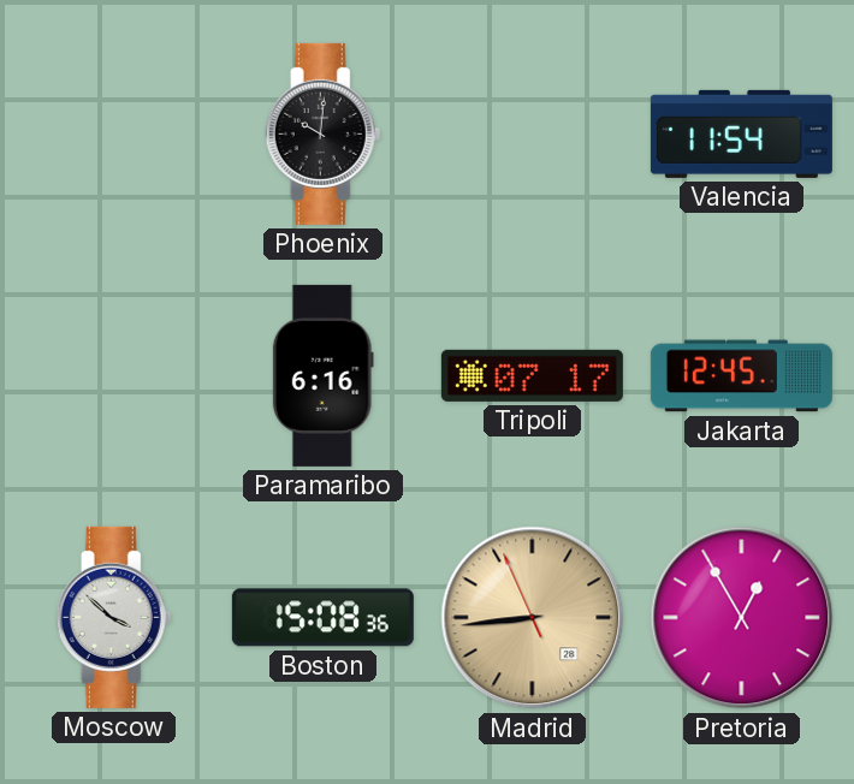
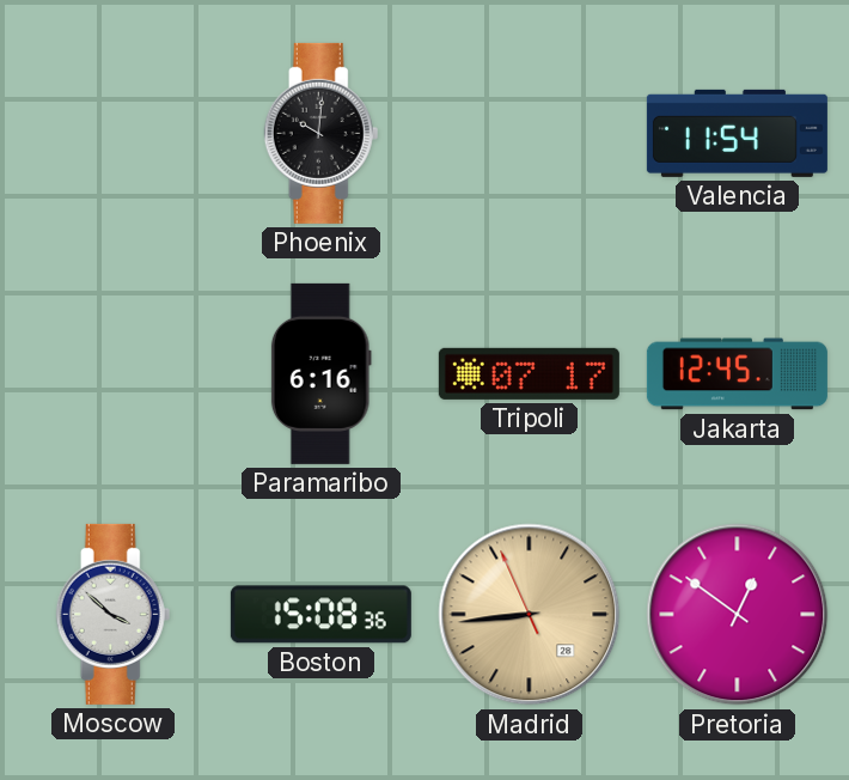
Pretoria: 12:55 -> 12:51
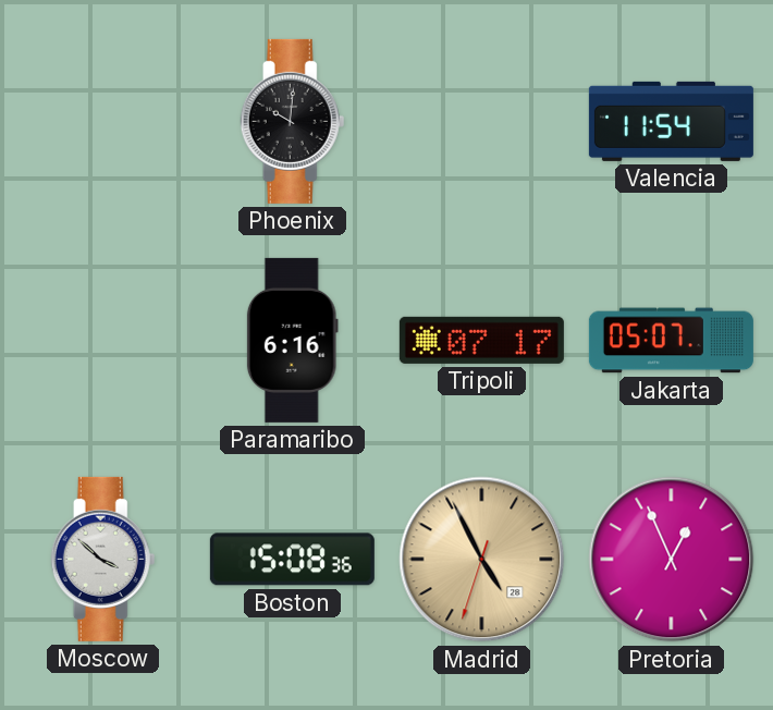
Jakarta: 12:45 -> 05:07
Madrid: 8:43 -> 4:55
Pretoria: 12:51 -> 12:56
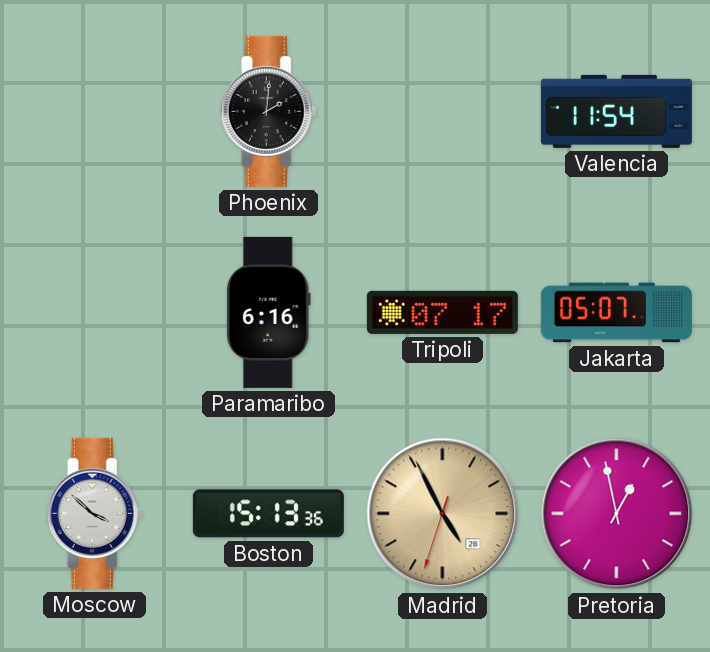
Phoenix: 10:01 -> 2:01
Boston: 15:08 -> 15:13
Pretoria: 12:56 -> 12:58
